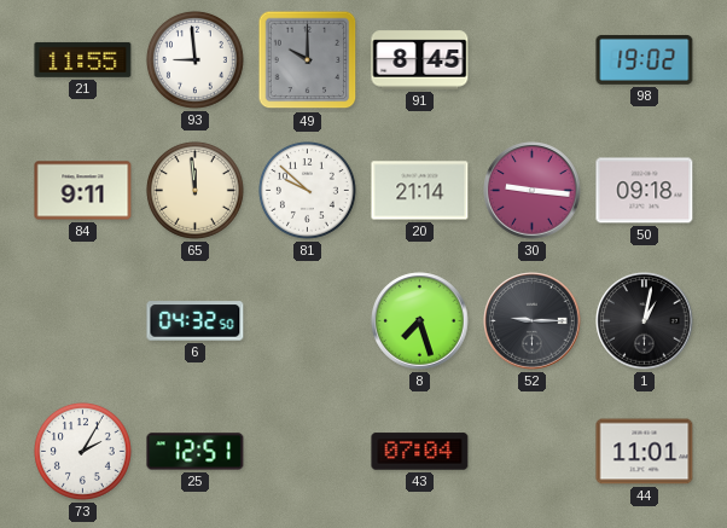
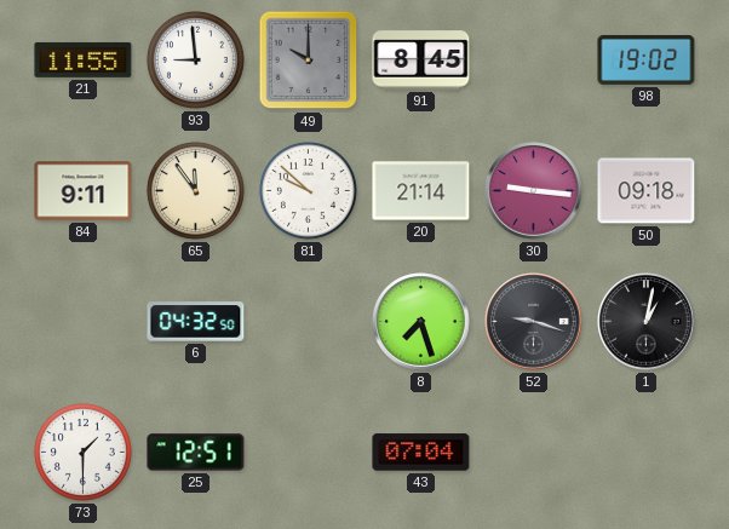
65: 11:59 -> 11:54
52: 9:15 -> 9:18
73: 2:05 -> 1:30
44: 11:01 -> none
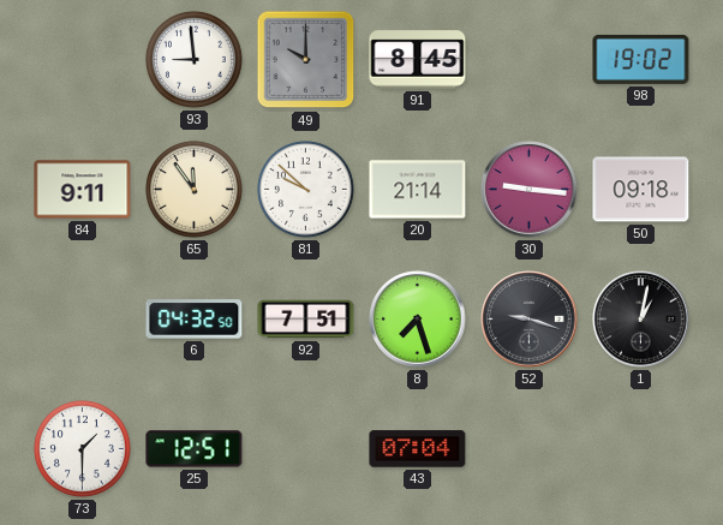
21: 11:55 -> none
92: none -> 7:51
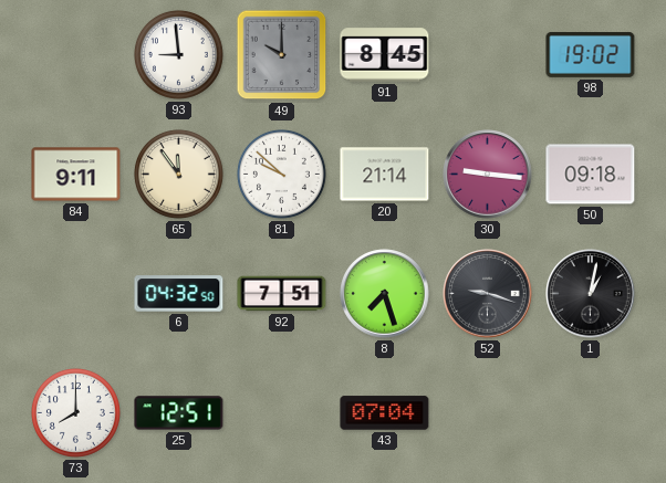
73: 1:30 -> 8:00
